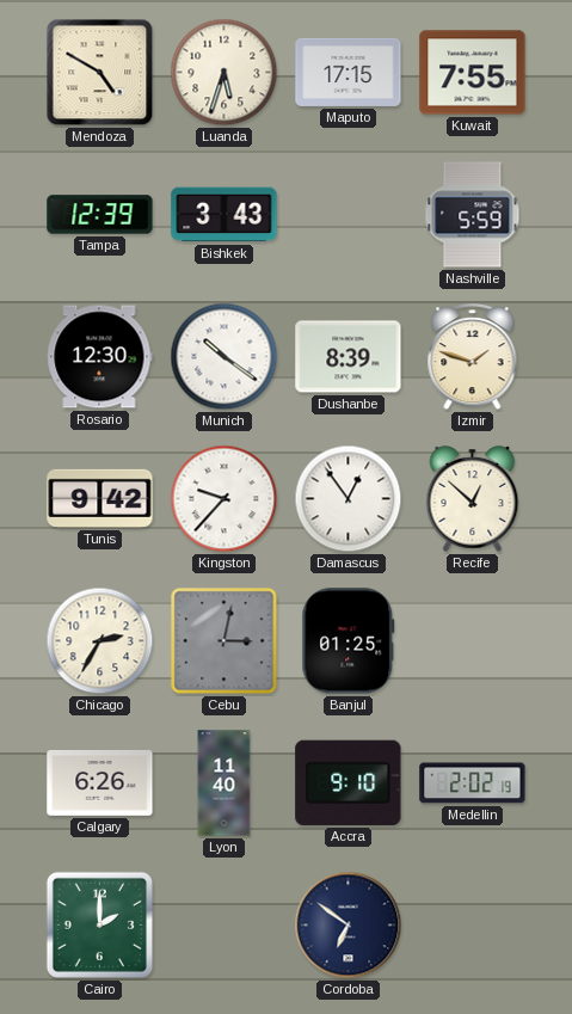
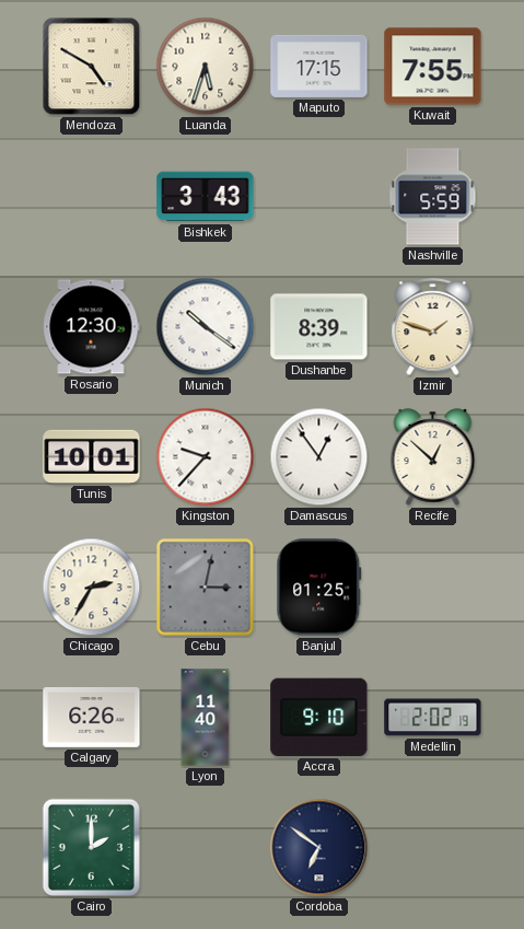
Tampa: 12:39 -> none
Tunis: 9:42 -> 10:01
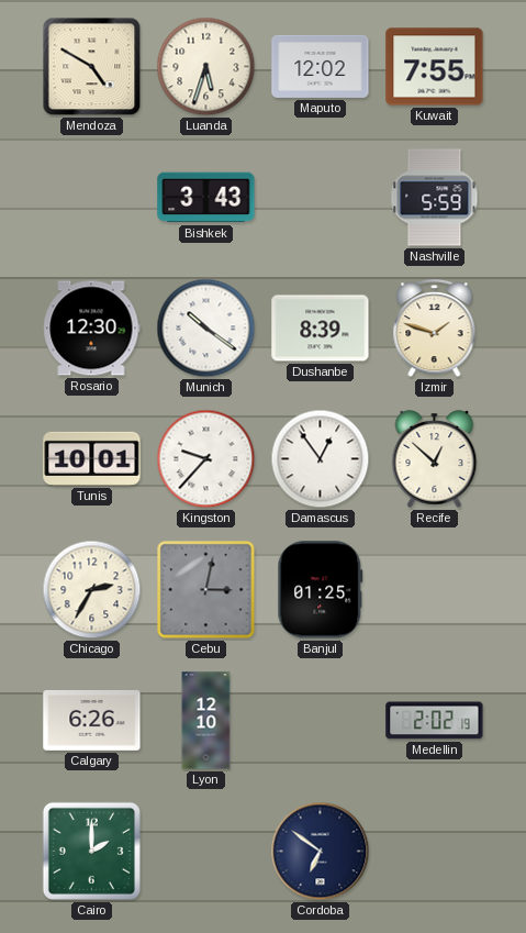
Maputo: 17:15 -> 12:02
Lyon: 11:40 -> 12:10
Accra: 9:10 -> none
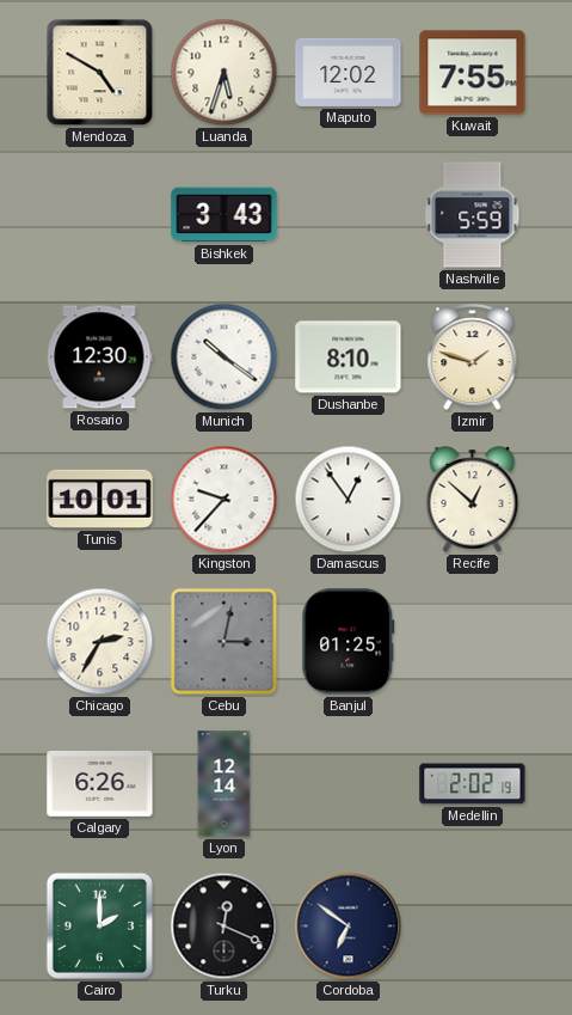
Dushanbe: 8:39 -> 8:10
Lyon: 12:10 -> 12:14
Turku: none -> 12:19
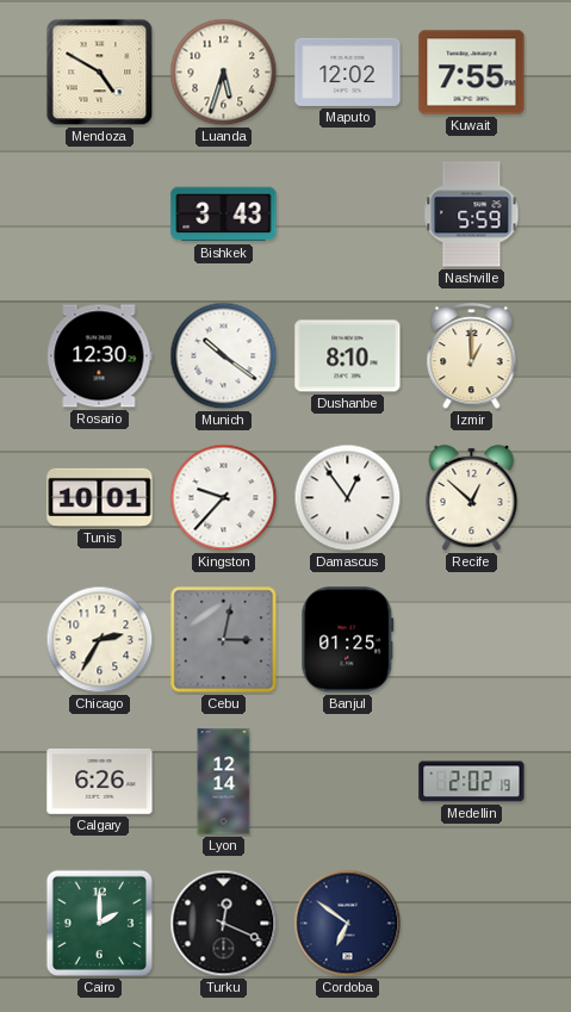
Izmir: 1:48 -> 1:00
